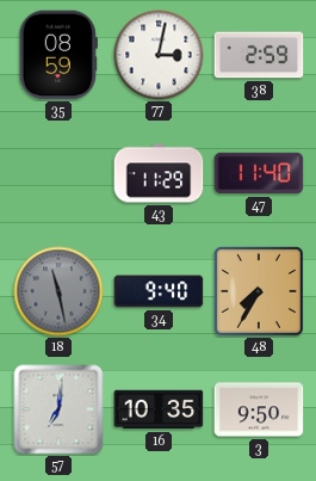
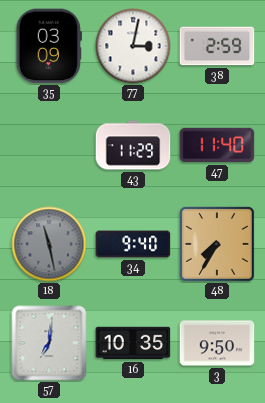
35: 08:59 -> 03:09
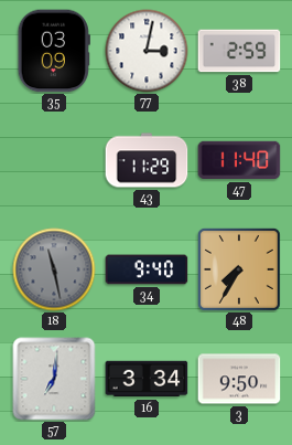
16: 10:35 -> 3:34
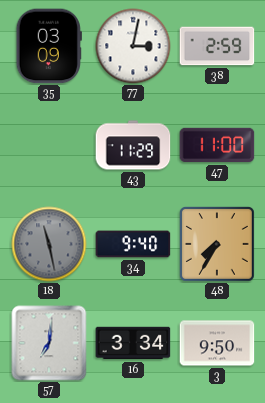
47: 11:40 -> 11:00
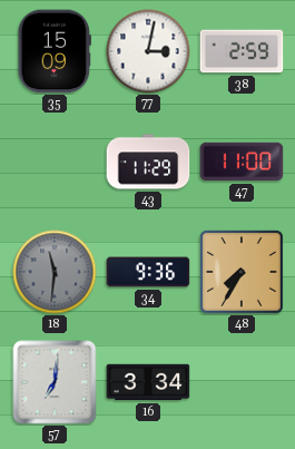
35: 03:09 -> 15:09
18: 11:28 -> 11:31
34: 9:40 -> 9:36
3: 9:50 -> none
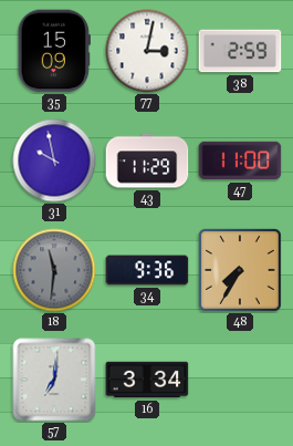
31: none -> 9:58
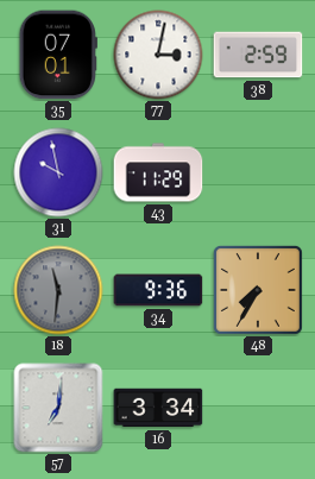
35: 15:09 -> 07:01
47: 11:00 -> none
